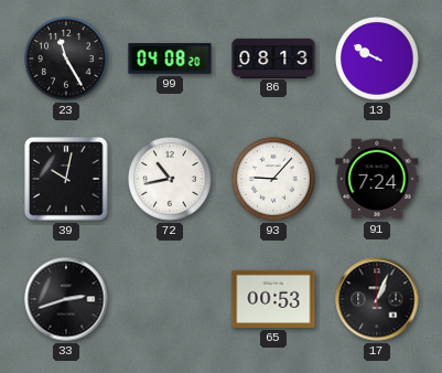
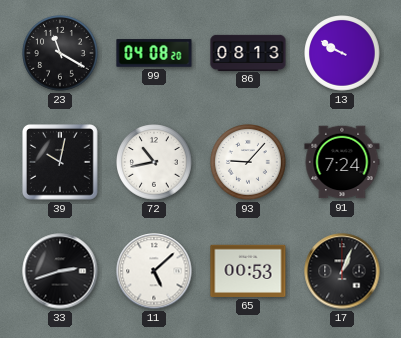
23: 11:25 -> 11:20
11: none -> 5:08
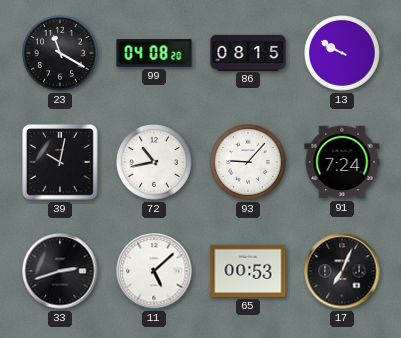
86: 08:13 -> 08:15
17: 1:04 -> 7:04
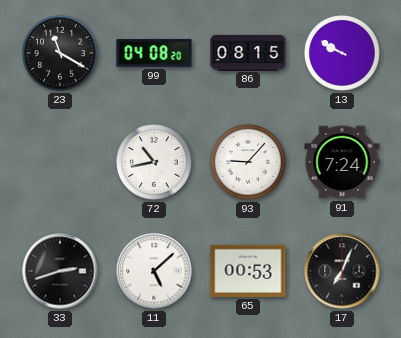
39: 10:02 -> none
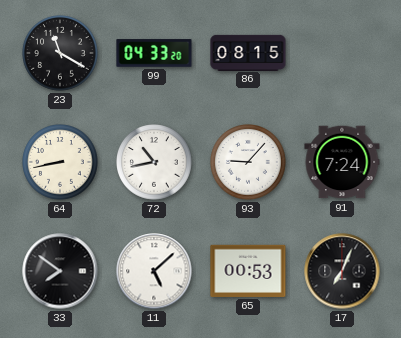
99: 04:08 -> 04:33
13: 9:50 -> none
64: none -> 8:43
33: 2:42 -> 7:51
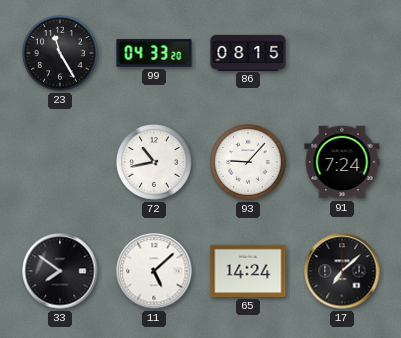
23: 11:20 -> 11:25
64: 8:43 -> none
65: 00:53 -> 14:24
17: 7:04 -> 7:08
